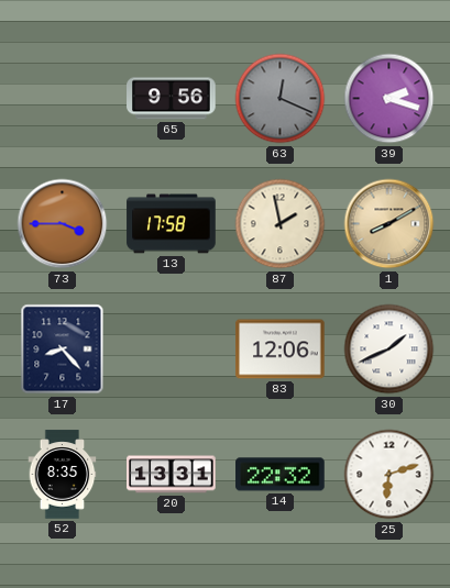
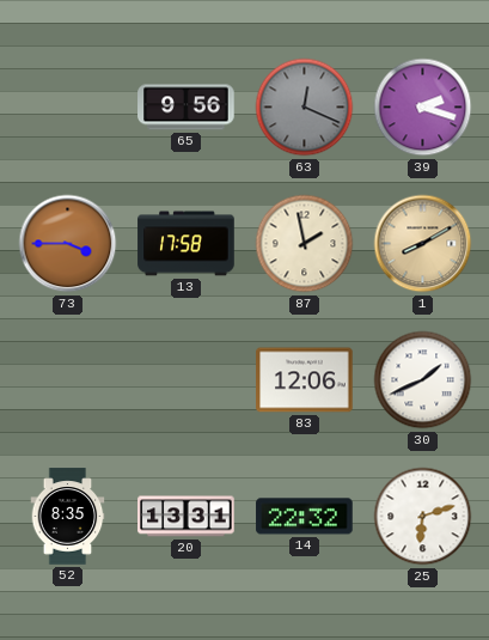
17: 8:23 -> none
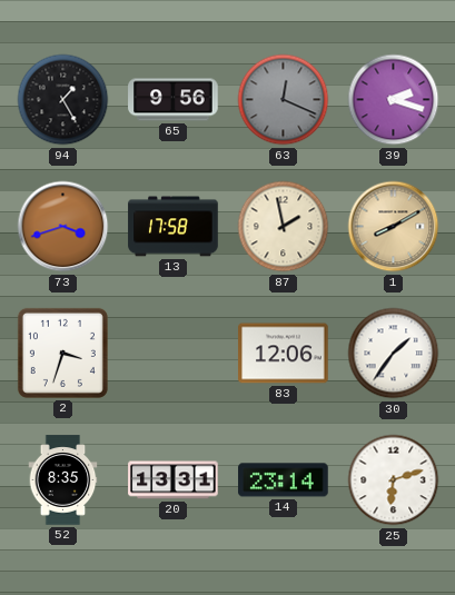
94: none -> 1:25
73: 3:45 -> 3:42
2: none -> 3:33
30: 1:41 -> 1:36
14: 22:32 -> 23:14
